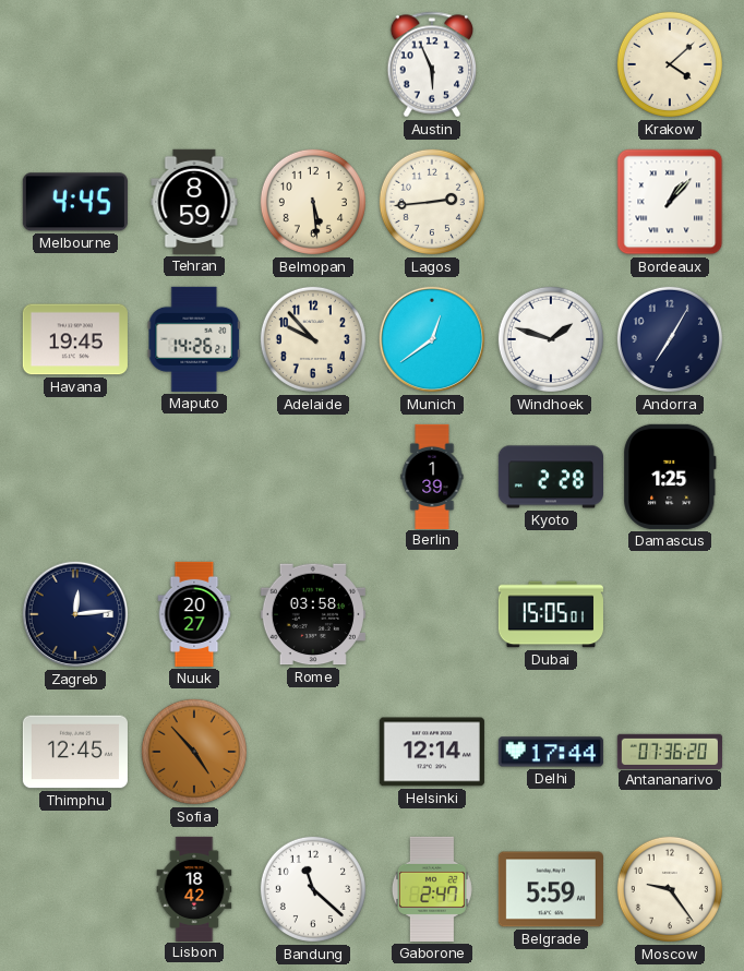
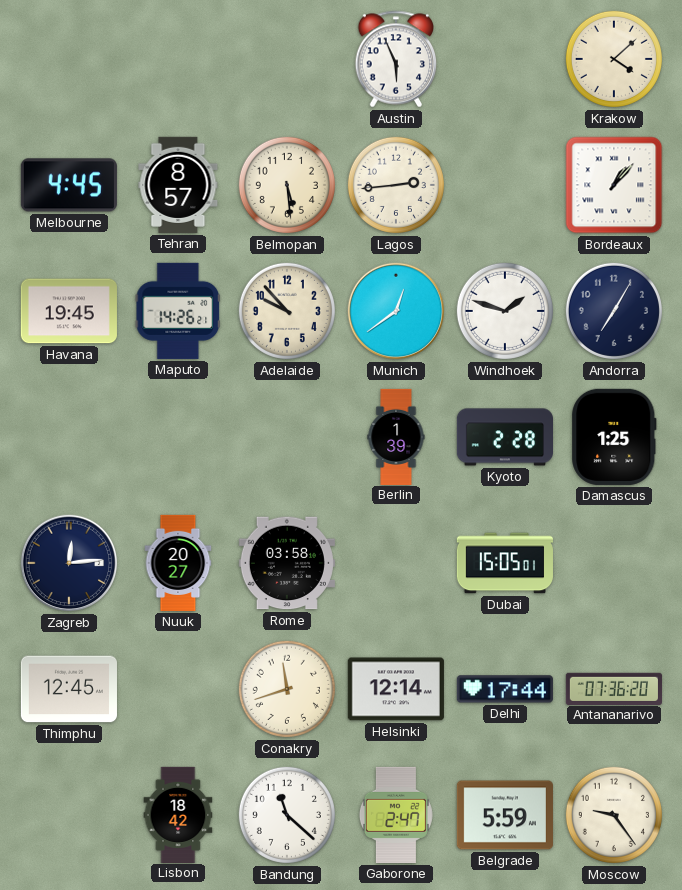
Tehran: 8:59 -> 8:57
Sofia: 4:53 -> none
Conakry: none -> 11:42
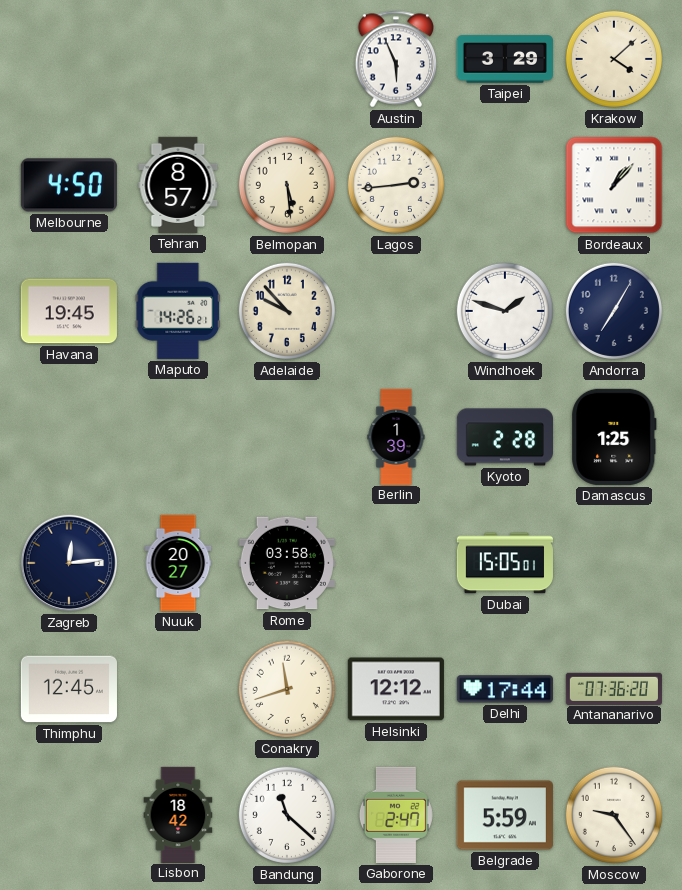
Taipei: none -> 3:29
Melbourne: 4:45 -> 4:50
Munich: 12:39 -> none
Helsinki: 12:14 -> 12:12
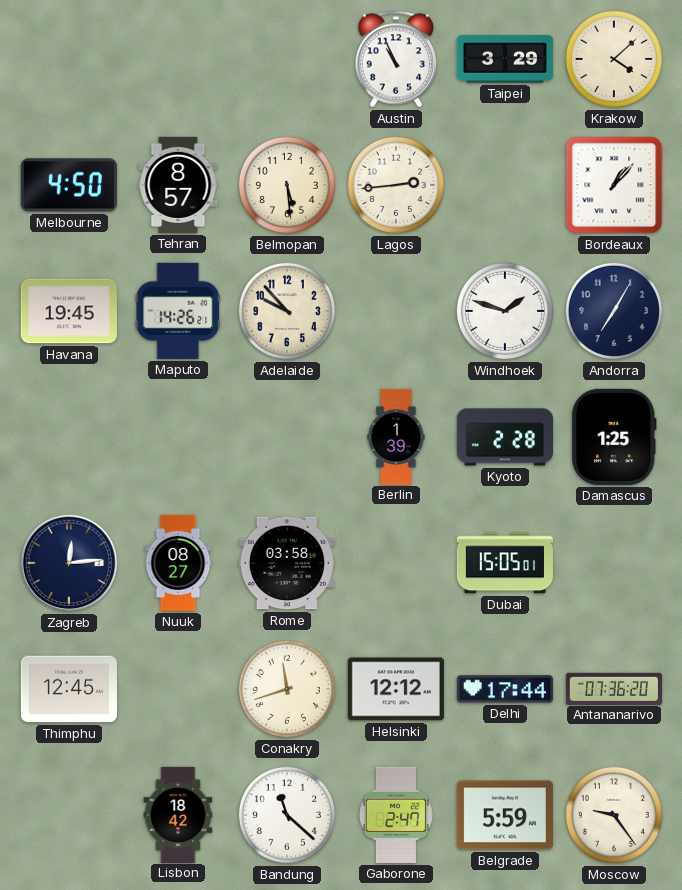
Austin: 5:56 -> 10:56
Nuuk: 20:27 -> 08:27
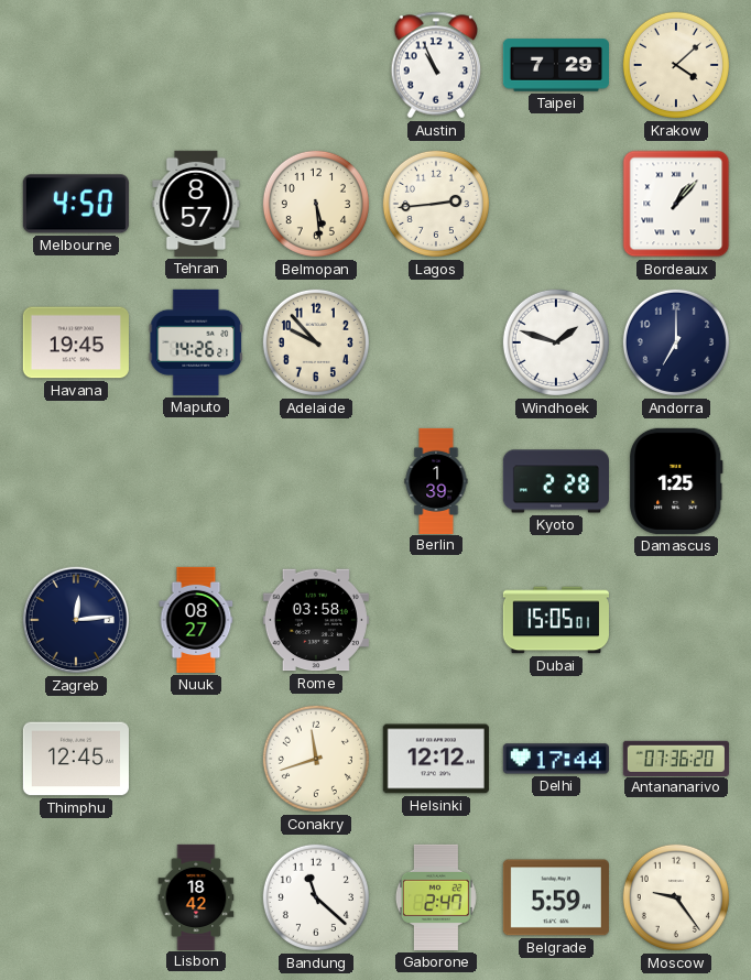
Taipei: 3:29 -> 7:29
Andorra: 7:05 -> 7:00
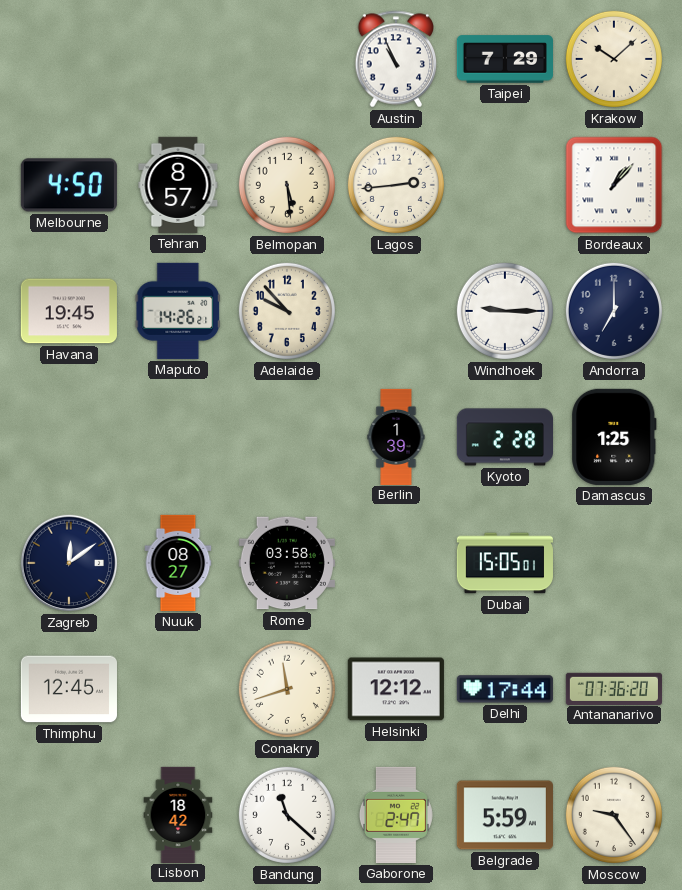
Krakow: 4:08 -> 10:08
Windhoek: 1:48 -> 9:15
Zagreb: 12:14 -> 12:09
